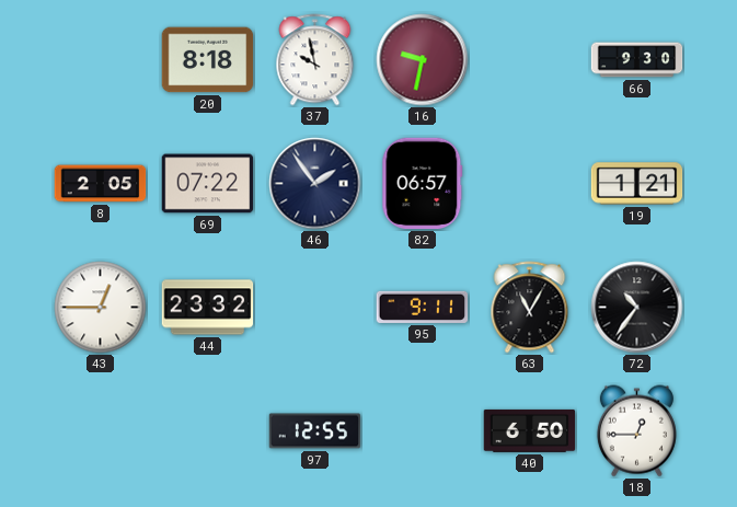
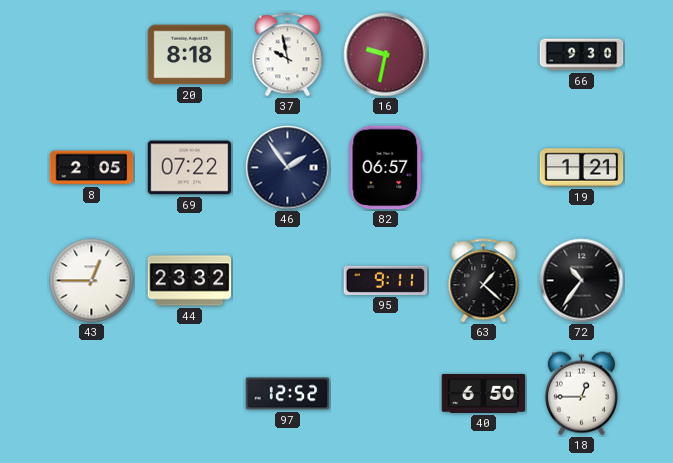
63: 11:05 -> 1:22
97: 12:55 -> 12:52
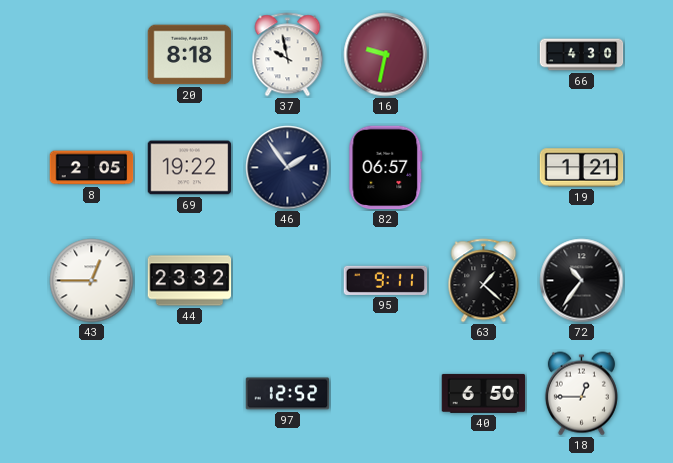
66: 9:30 -> 4:30
69: 07:22 -> 19:22
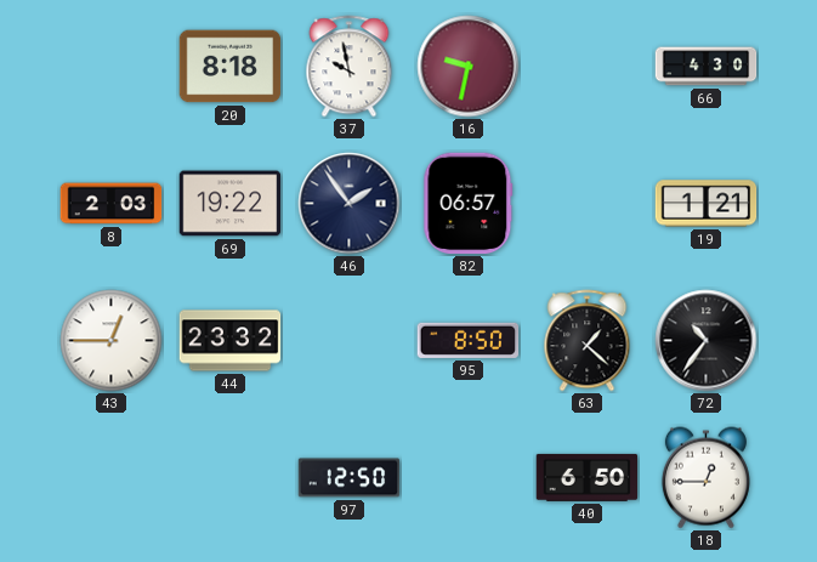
8: 2:05 -> 2:03
95: 9:11 -> 8:50
97: 12:52 -> 12:50
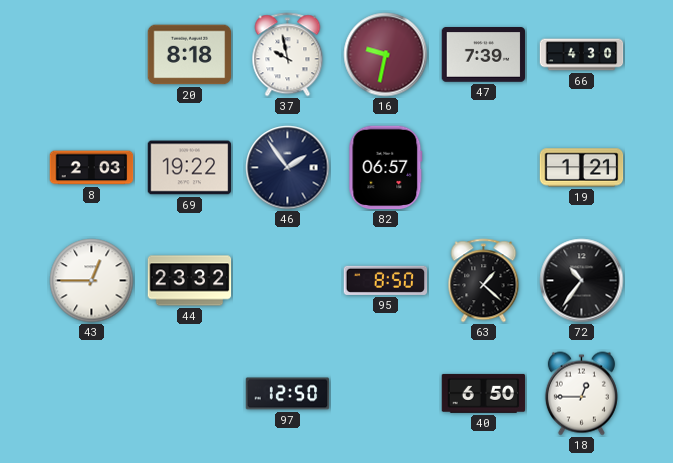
47: none -> 7:39
